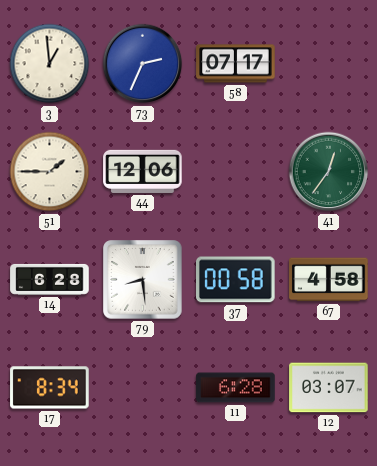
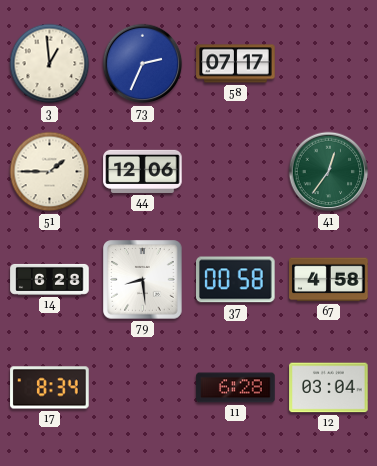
12: 03:07 -> 03:04
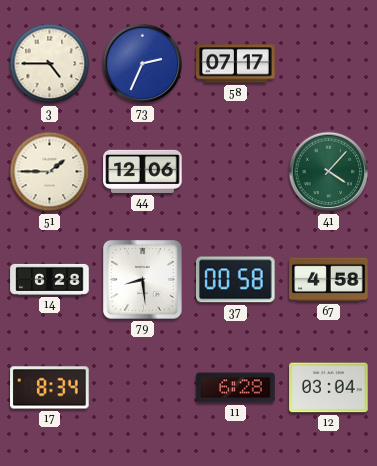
3: 12:59 -> 4:45
41: 12:36 -> 4:07
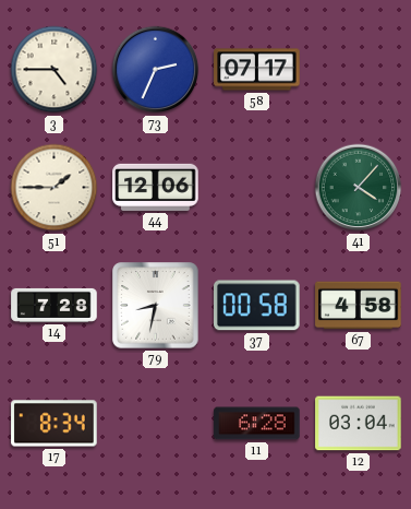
14: 6:28 -> 7:28
79: 8:29 -> 8:32
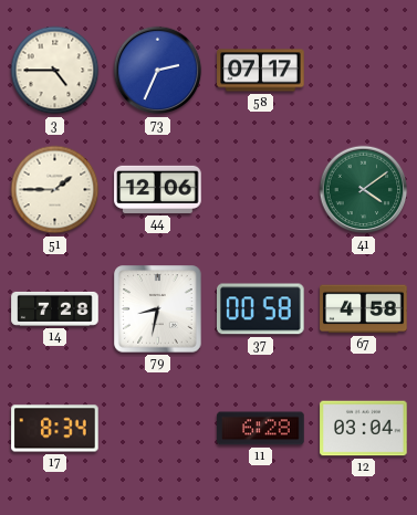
41: 4:07 -> 4:09
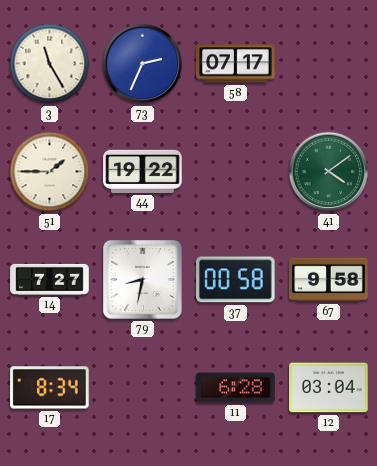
3: 4:45 -> 11:25
44: 12:06 -> 19:22
14: 7:28 -> 7:27
67: 4:58 -> 9:58
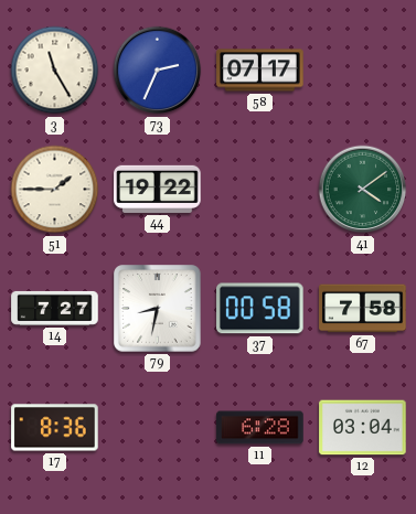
67: 9:58 -> 7:58
17: 8:34 -> 8:36
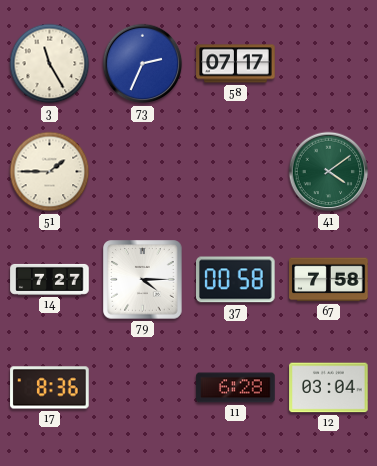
44: 19:22 -> none
79: 8:32 -> 4:15
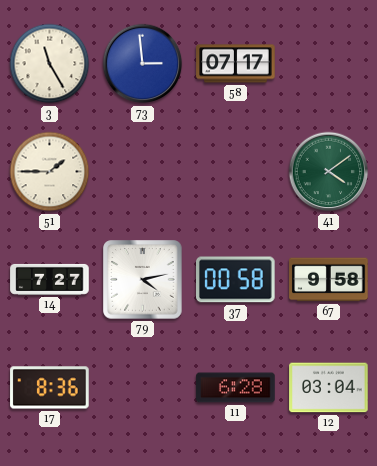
73: 2:34 -> 2:59
79: 4:15 -> 4:13
67: 7:58 -> 9:58
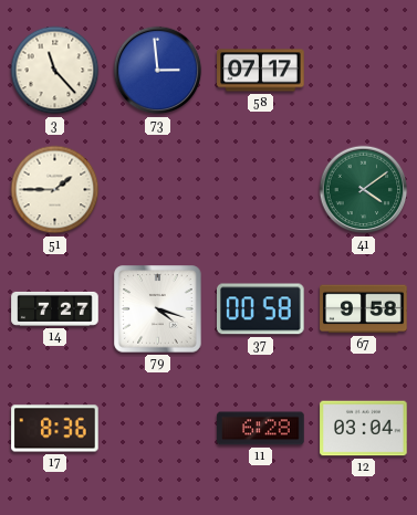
3: 11:25 -> 11:23
79: 4:13 -> 4:18
